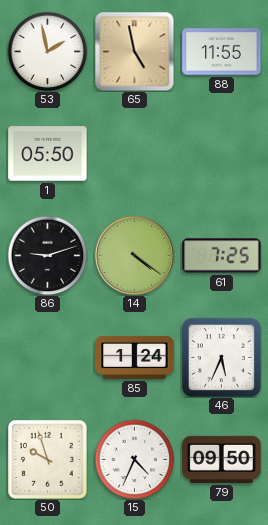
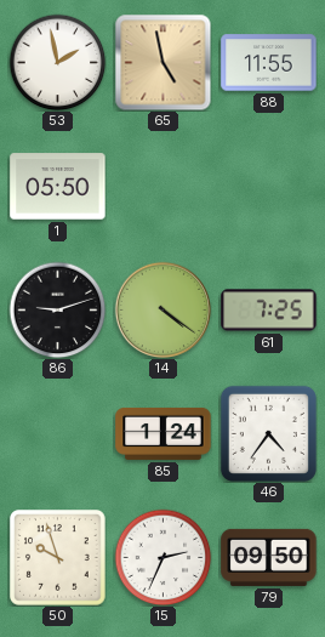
46: 5:34 -> 4:36
15: 4:34 -> 2:34
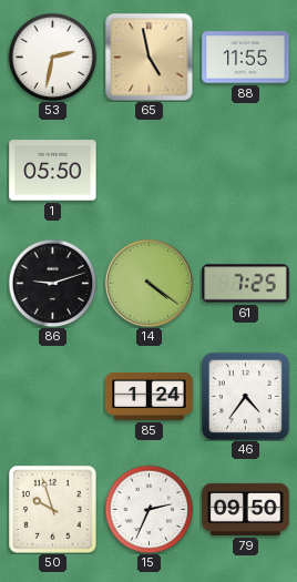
53: 1:58 -> 2:32
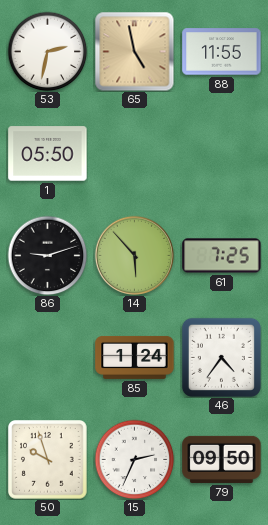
14: 4:21 -> 5:53
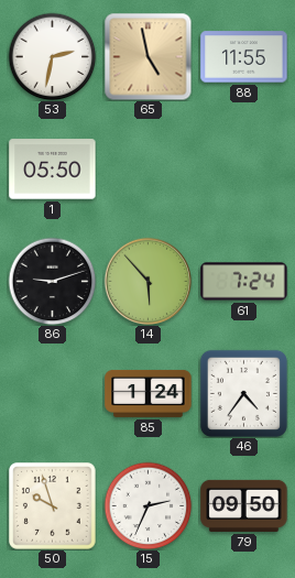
61: 7:25 -> 7:24
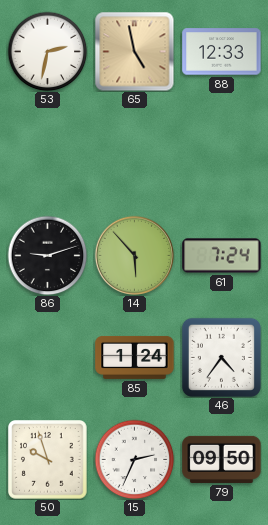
88: 11:55 -> 12:33
1: 05:50 -> none
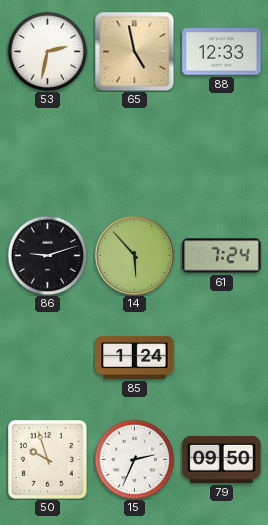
46: 4:36 -> none
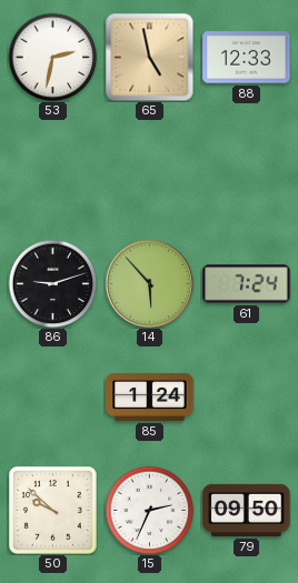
50: 9:57 -> 9:52
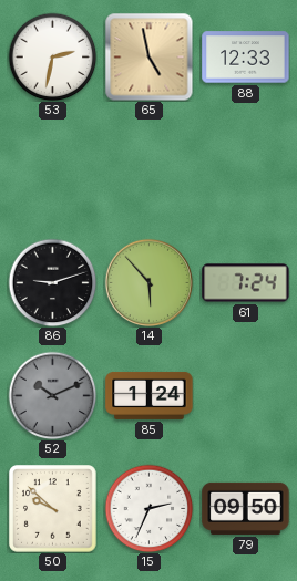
52: none -> 10:11
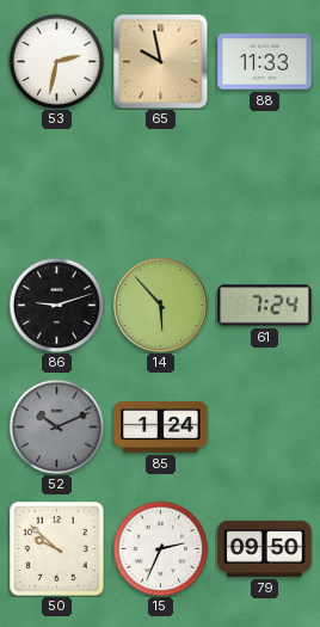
65: 4:58 -> 9:58
88: 12:33 -> 11:33
